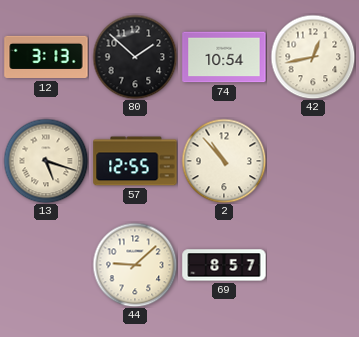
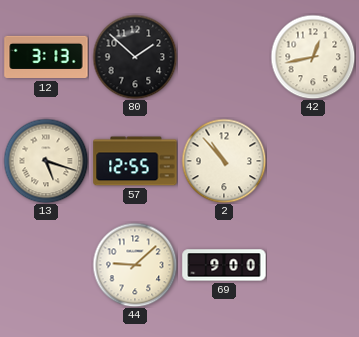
74: 10:54 -> none
69: 8:57 -> 9:00
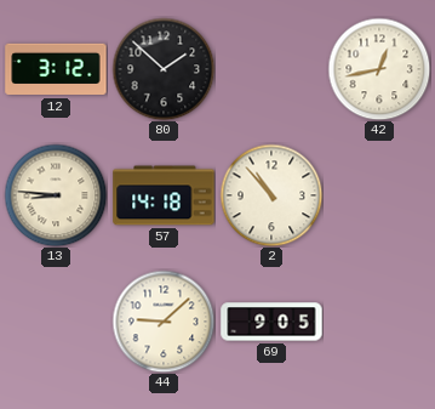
12: 3:13 -> 3:12
13: 5:18 -> 8:46
57: 12:55 -> 14:18
69: 9:00 -> 9:05
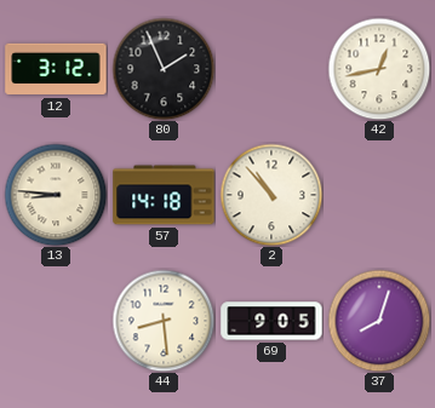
80: 1:52 -> 1:56
44: 9:08 -> 8:29
37: none -> 8:03
